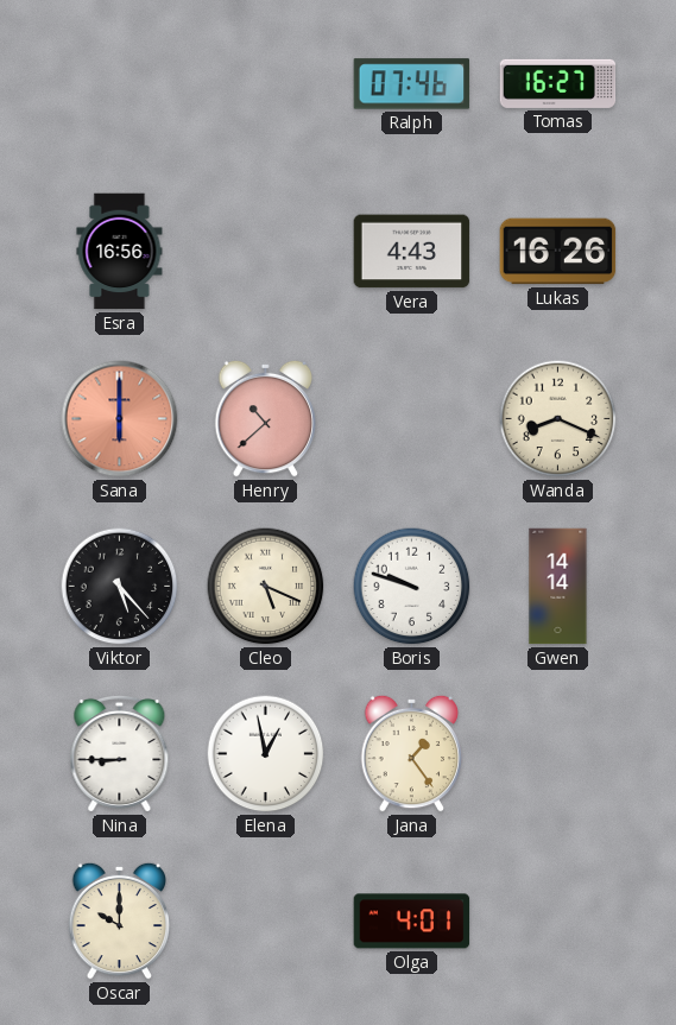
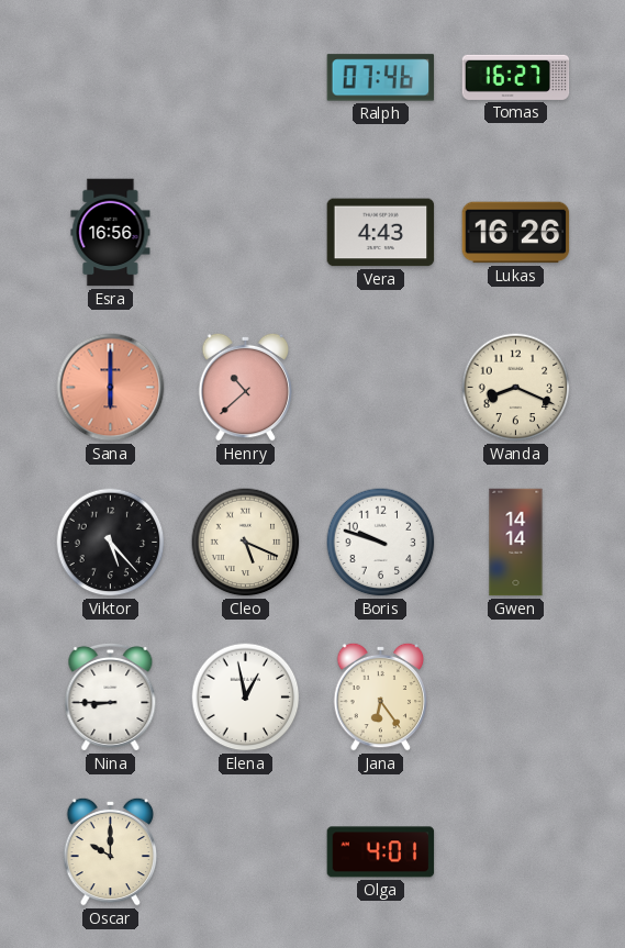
Jana: 1:24 -> 6:24
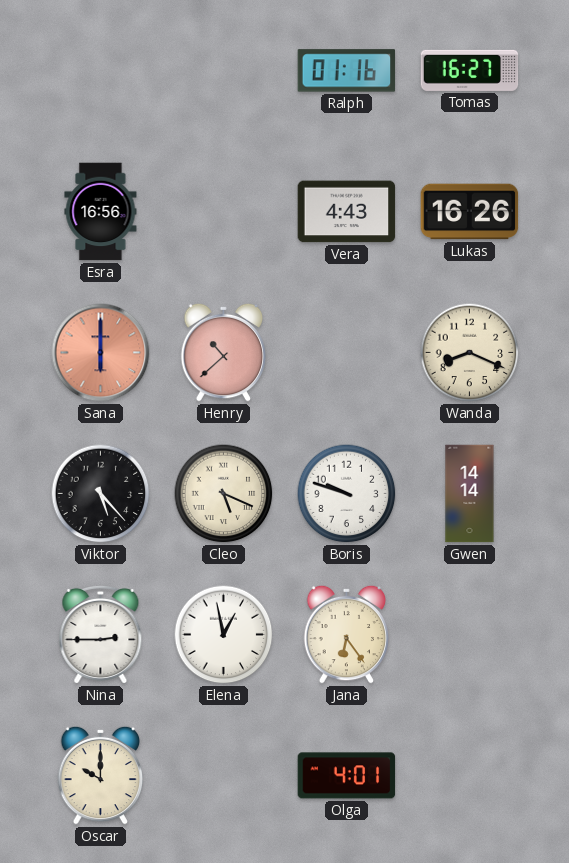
Ralph: 07:46 -> 01:16
Nina: 8:45 -> 2:45
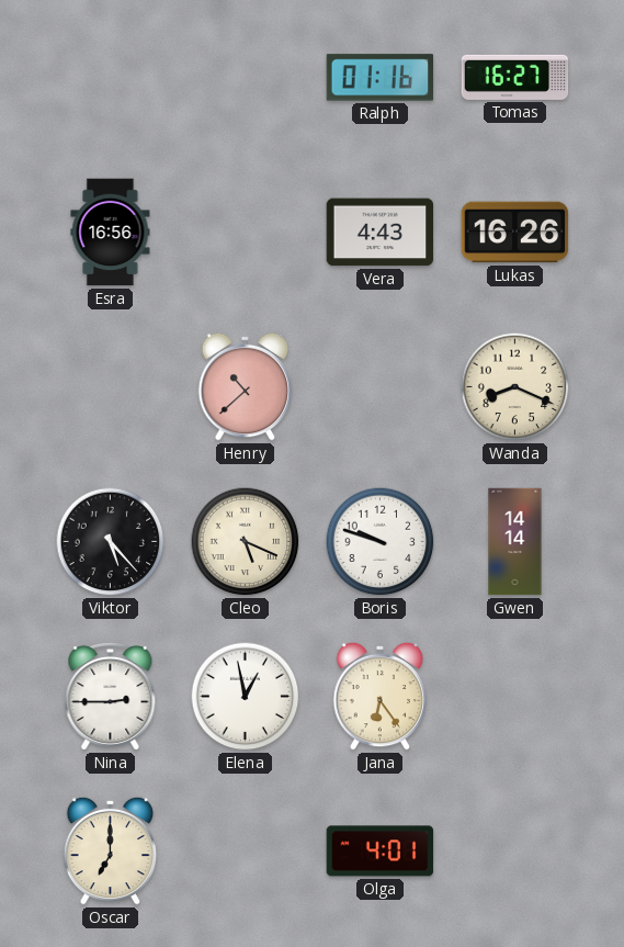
Sana: 6:00 -> none
Oscar: 10:00 -> 7:00
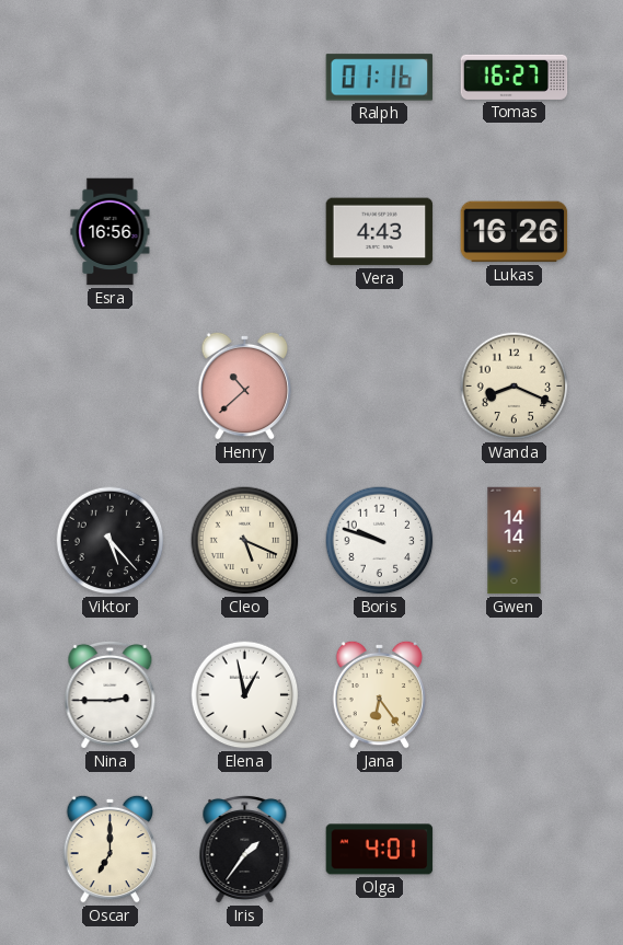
Iris: none -> 1:36
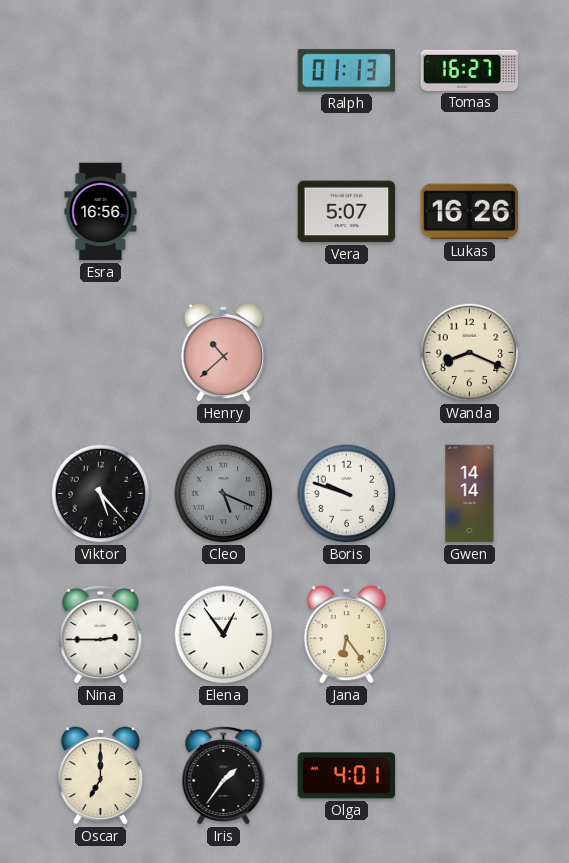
Ralph: 01:16 -> 01:13
Vera: 4:43 -> 5:07
Cleo dial: cream -> grey
Elena: 12:58 -> 12:54
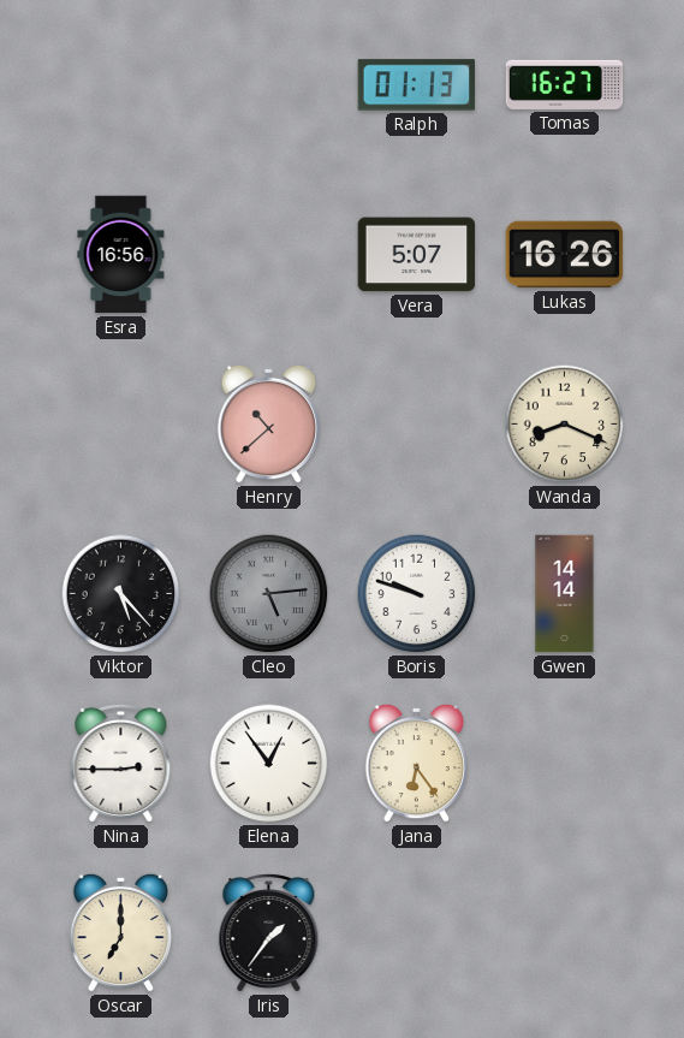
Cleo: 5:19 -> 5:14
Olga: 4:01 -> none
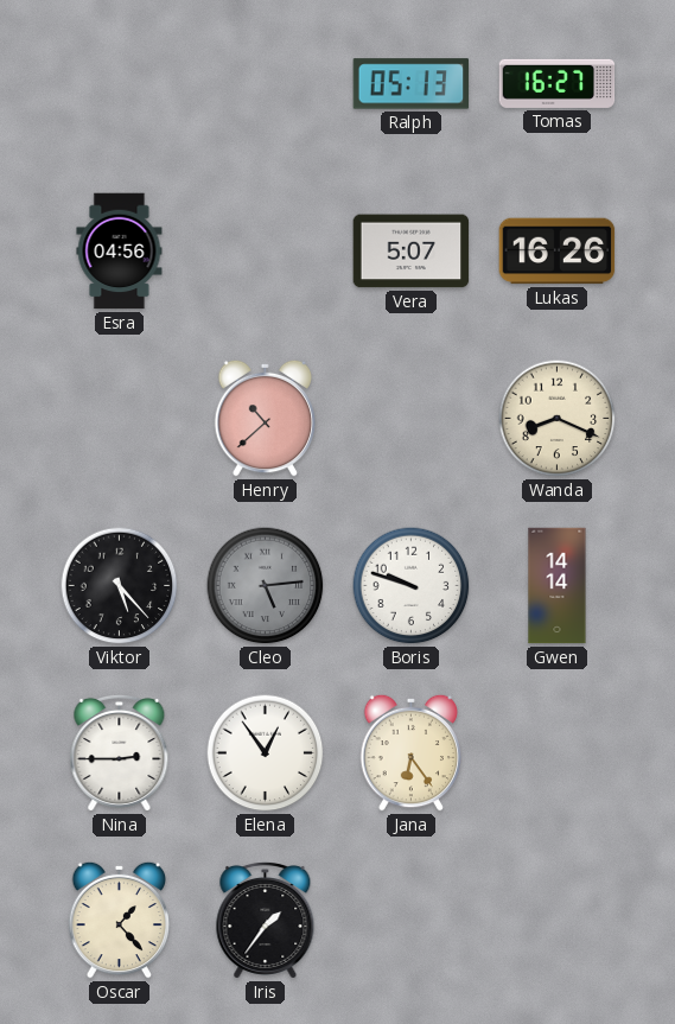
Ralph: 01:13 -> 05:13
Esra: 16:56 -> 04:56
Oscar: 7:00 -> 1:23
